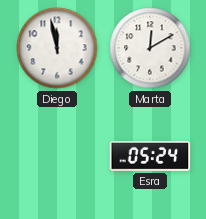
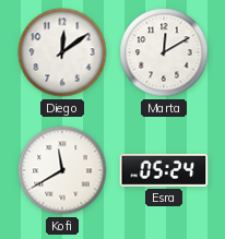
Diego: 11:58 -> 12:09
Kofi: none -> 11:40
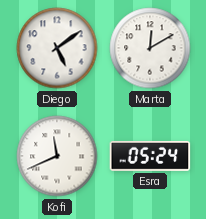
Diego: 12:09 -> 5:09
Kofi: 11:40 -> 11:41
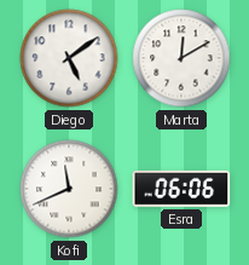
Esra: 05:24 -> 06:06
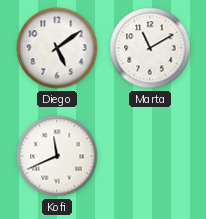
Marta: 12:10 -> 11:10
Esra: 06:06 -> none
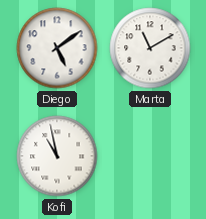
Kofi: 11:41 -> 10:58
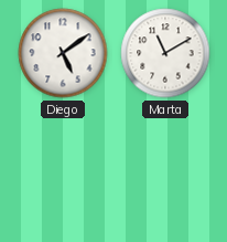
Kofi: 10:58 -> none
